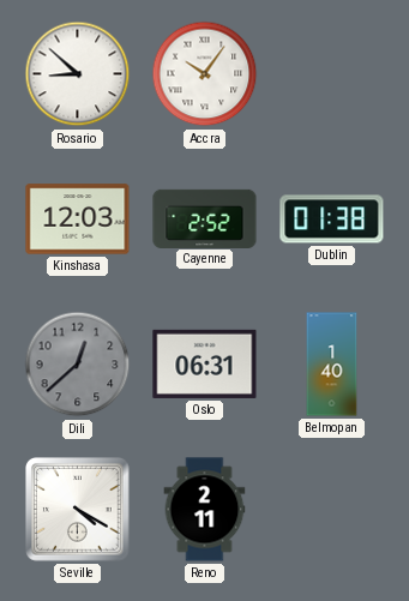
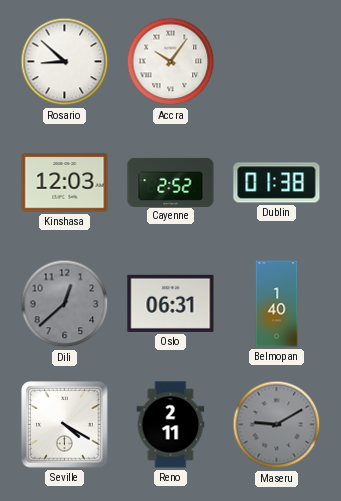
Maseru: none -> 9:10
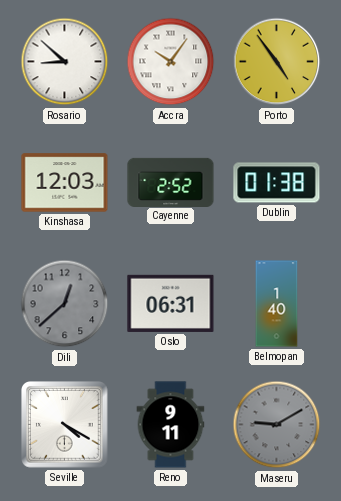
Porto: none -> 4:54
Reno: 2:11 -> 9:11
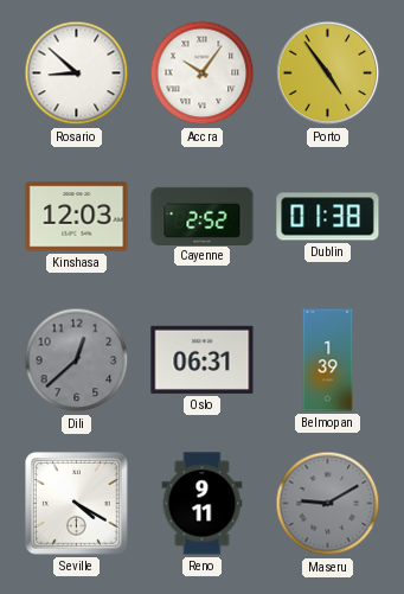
Belmopan: 1:40 -> 1:39
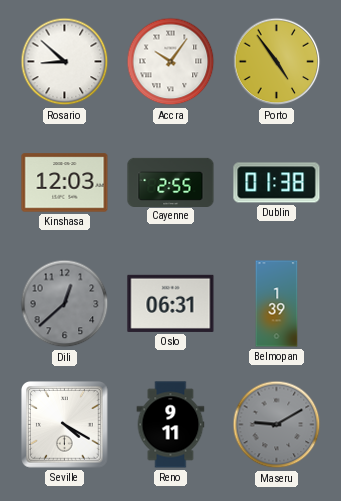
Cayenne: 2:52 -> 2:55
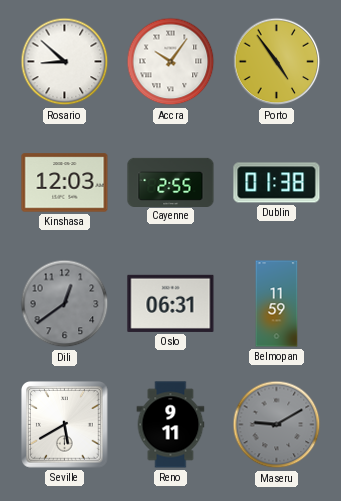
Dili: 12:38 -> 12:39
Belmopan: 1:39 -> 11:59
Seville: 4:20 -> 5:40
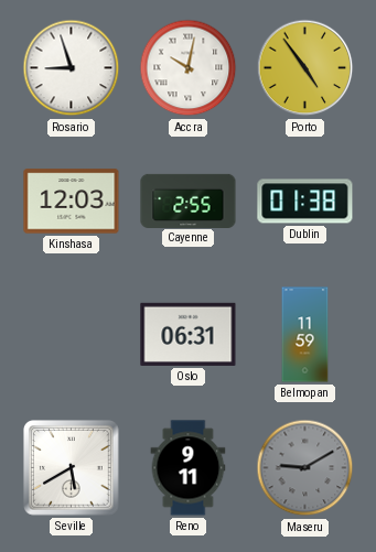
Rosario: 8:52 -> 8:57
Accra: 10:06 -> 10:02
Dili: 12:39 -> none
